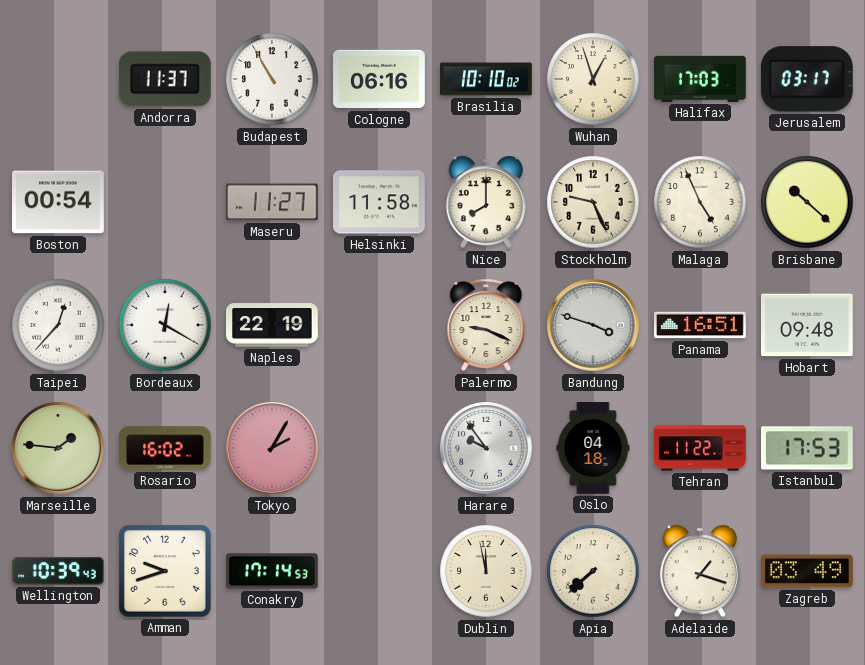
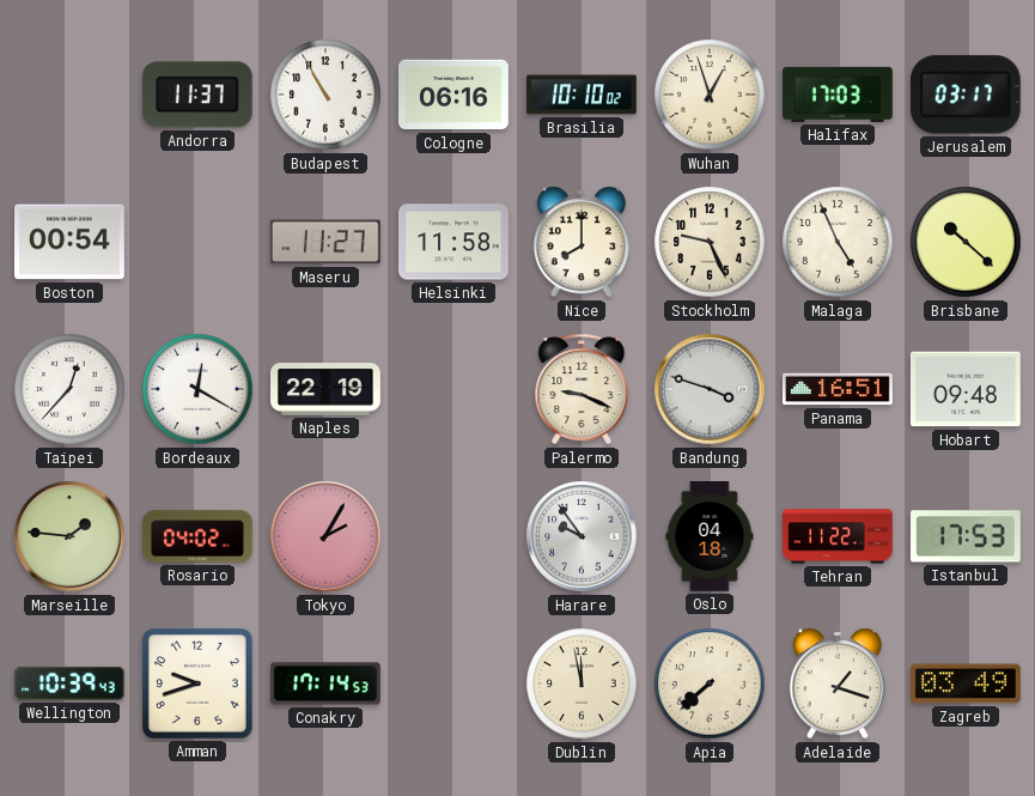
Rosario: 16:02 -> 04:02
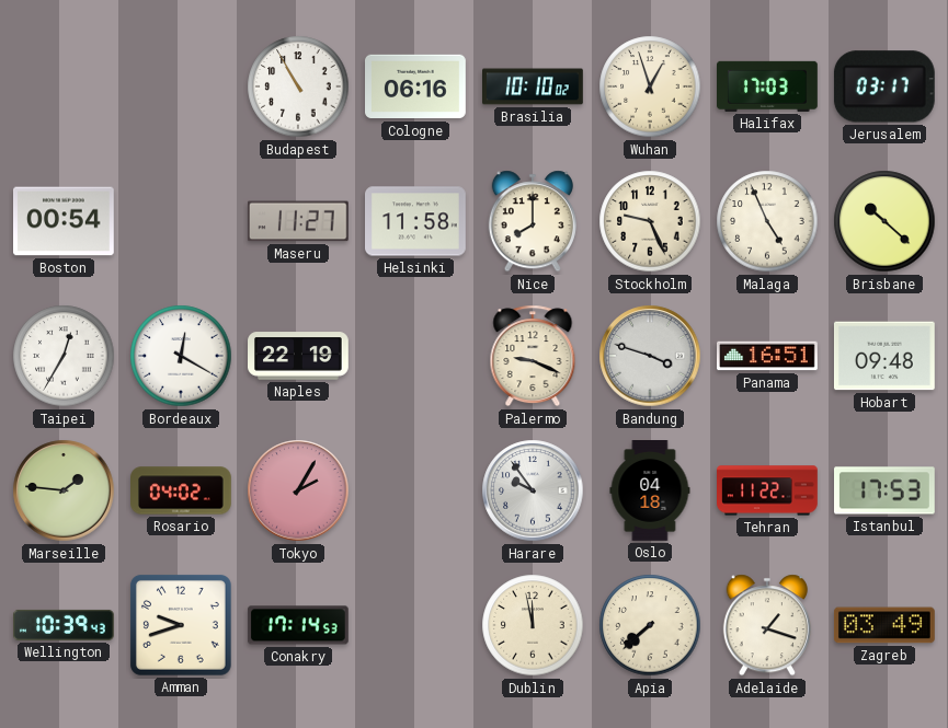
Andorra: 11:37 -> none
Taipei: 12:37 -> 12:35
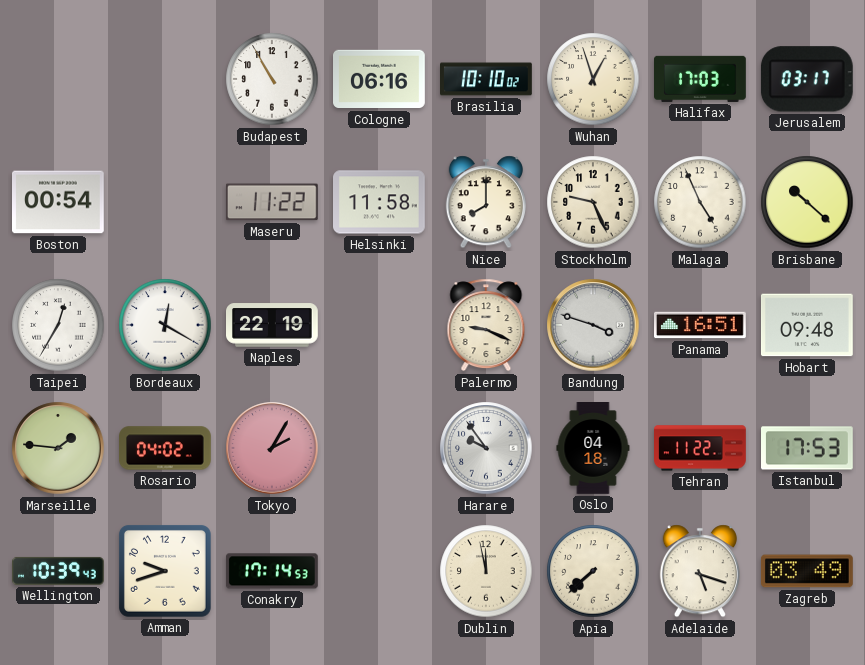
Maseru: 11:27 -> 11:22
Adelaide: 1:18 -> 5:18
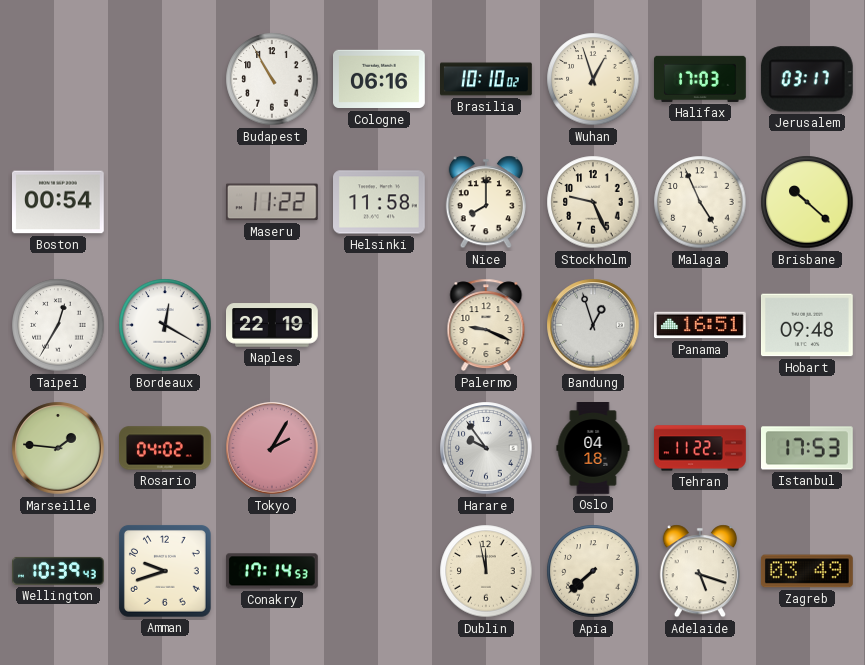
Bandung: 3:48 -> 12:57
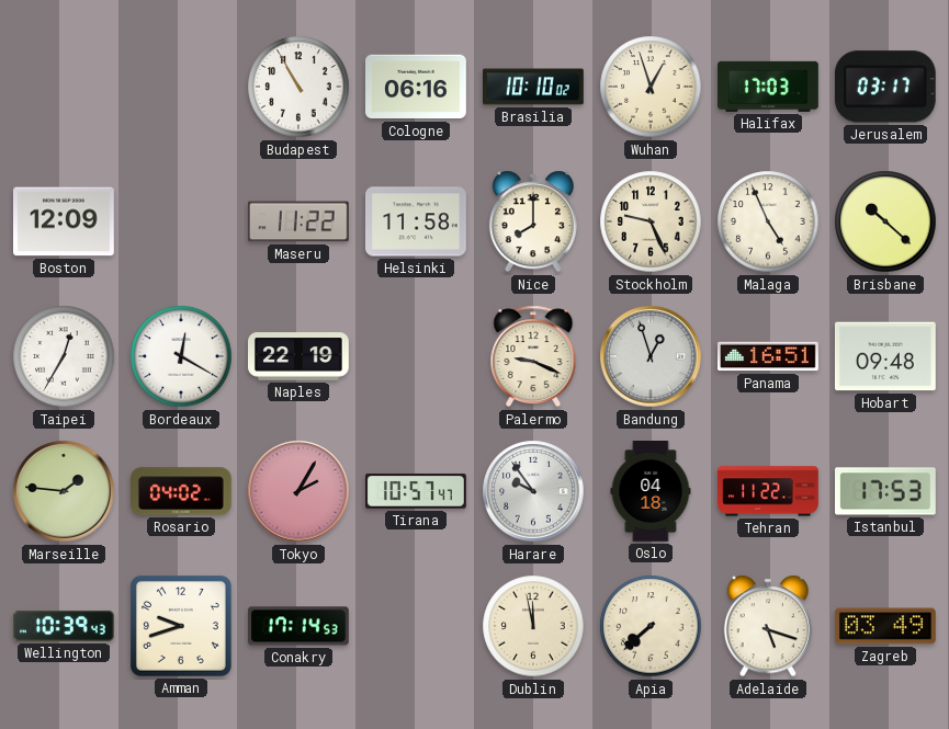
Boston: 00:54 -> 12:09
Tirana: none -> 10:57
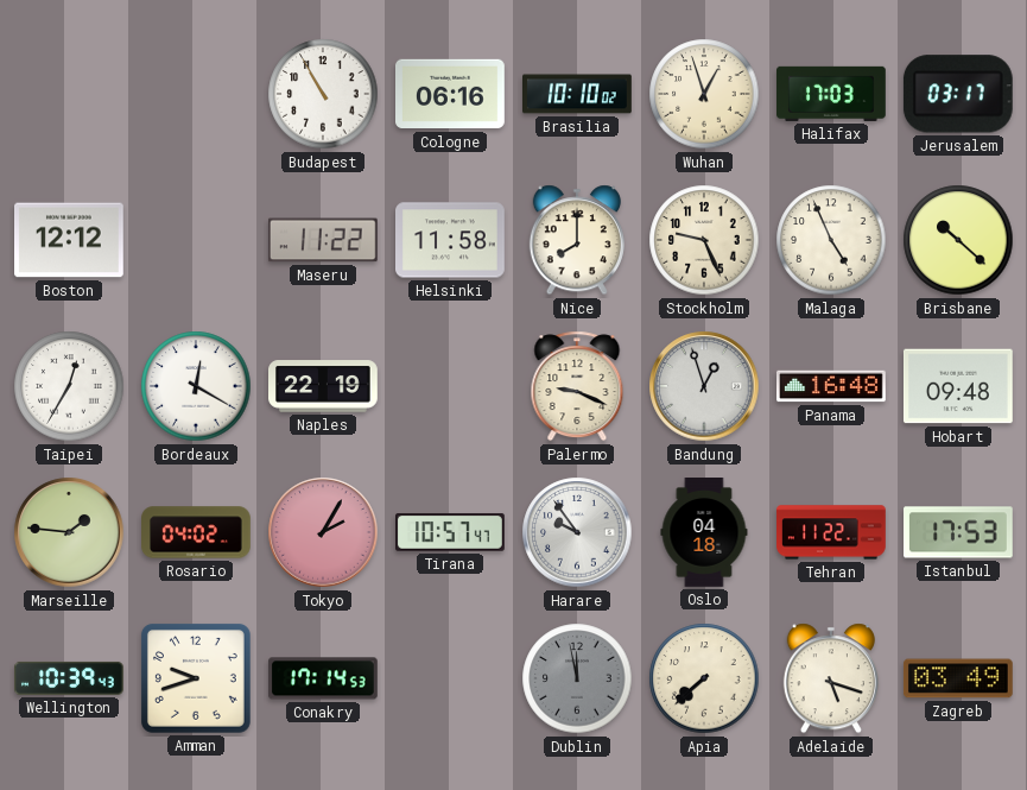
Boston: 12:09 -> 12:12
Panama: 16:51 -> 16:48
Dublin dial: cream -> grey
